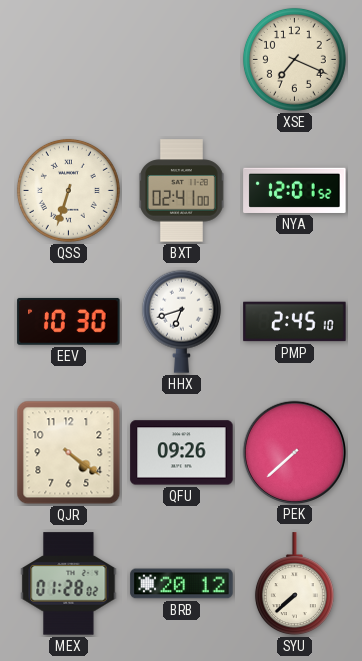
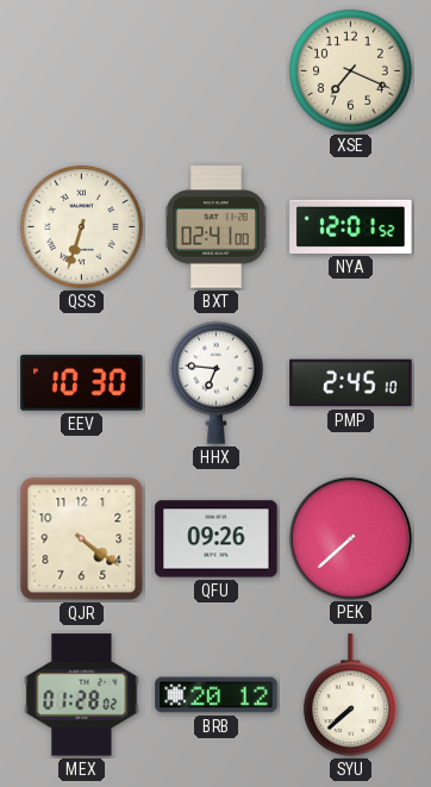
HHX: 6:42 -> 6:46
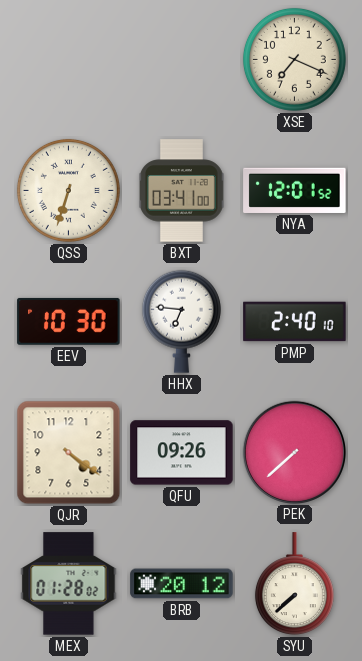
BXT: 02:41 -> 03:41
PMP: 2:45 -> 2:40
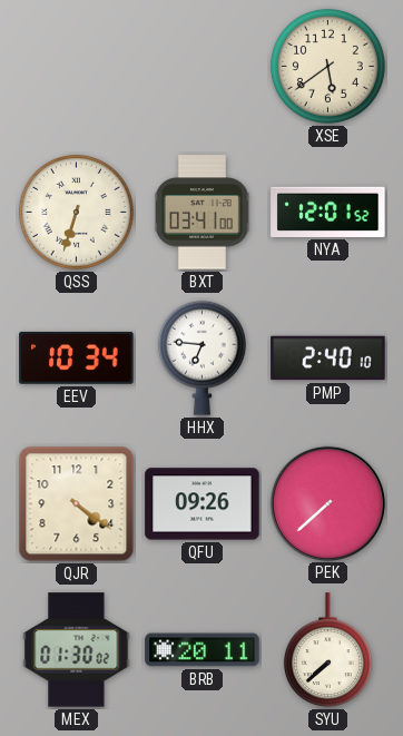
XSE: 7:19 -> 5:39
EEV: 10:30 -> 10:34
MEX: 01:28 -> 01:30
BRB: 20:12 -> 20:11
